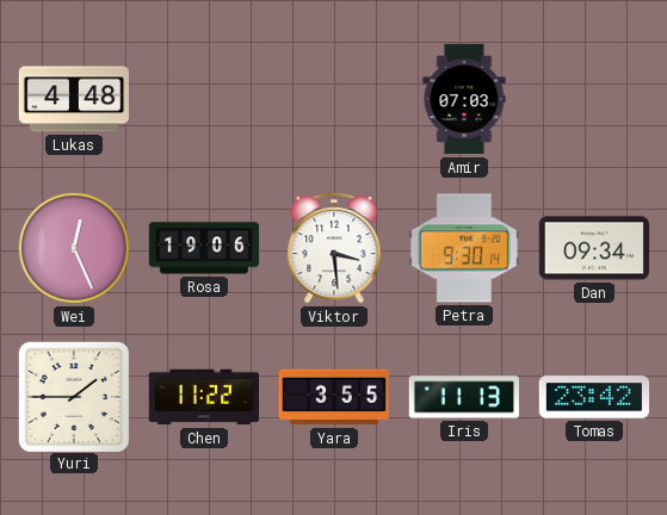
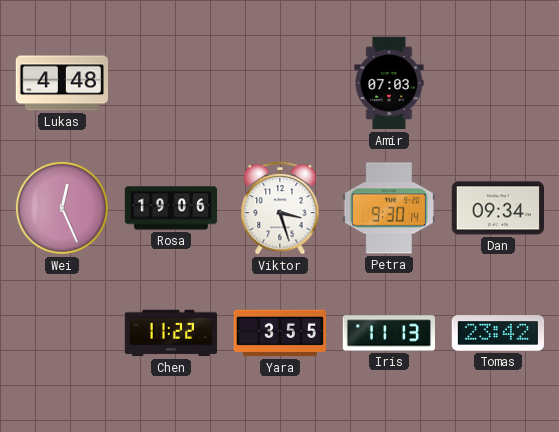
Viktor: 3:29 -> 3:27
Yuri: 1:45 -> none
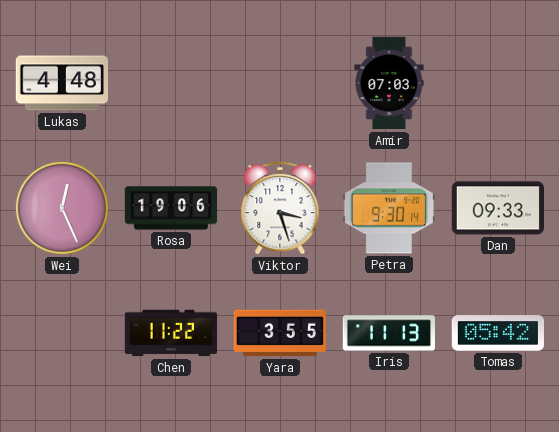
Dan: 09:34 -> 09:33
Tomas: 23:42 -> 05:42
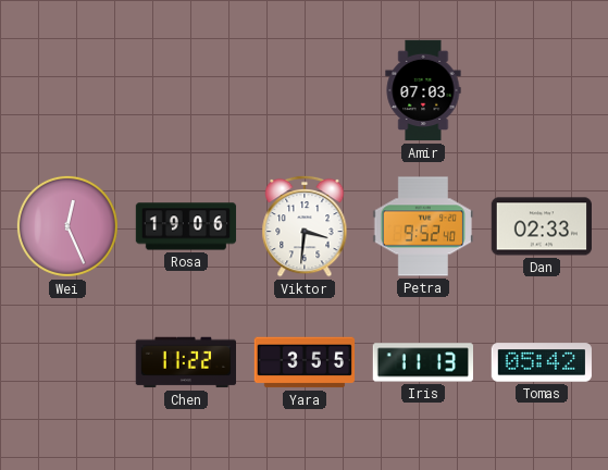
Lukas: 4:48 -> none
Viktor: 3:27 -> 3:31
Petra: 9:30 -> 9:52
Dan: 09:33 -> 02:33
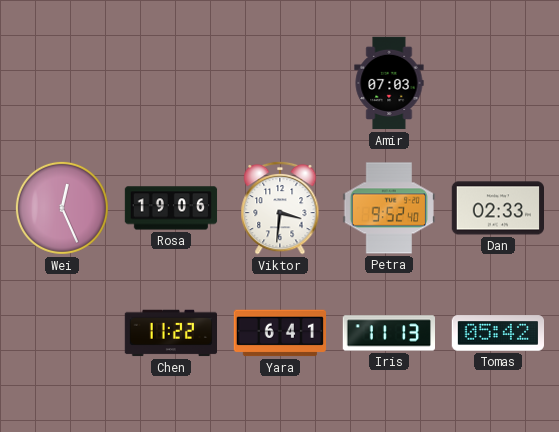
Yara: 3:55 -> 6:41
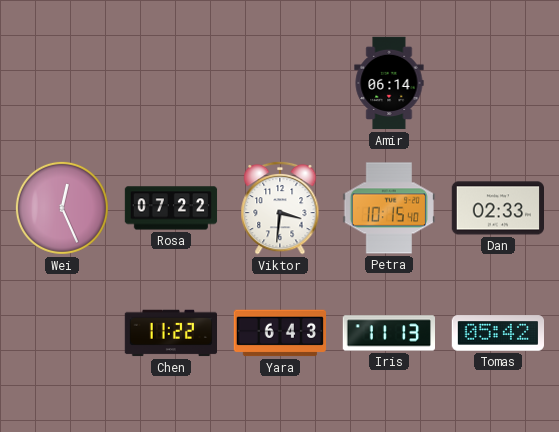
Amir: 07:03 -> 06:14
Rosa: 19:06 -> 07:22
Petra: 9:52 -> 10:15
Yara: 6:41 -> 6:43
